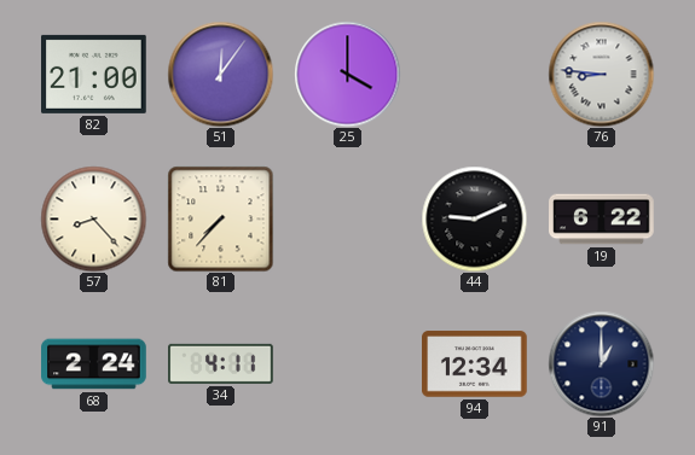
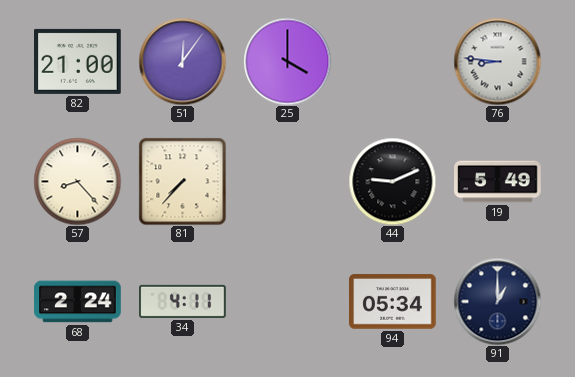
19: 6:22 -> 5:49
94: 12:34 -> 05:34
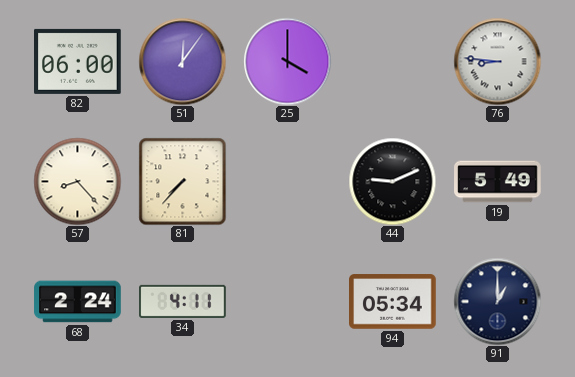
82: 21:00 -> 06:00
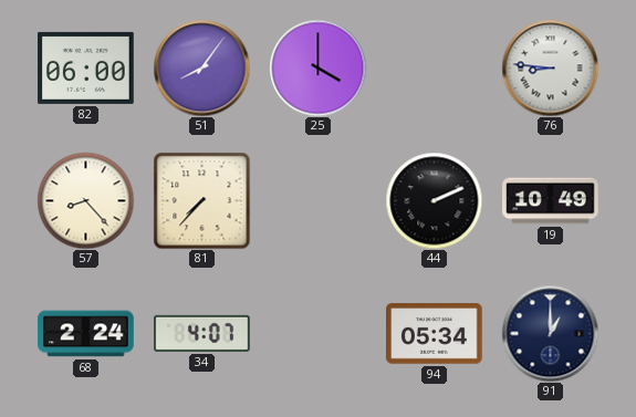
51: 12:06 -> 8:06
44: 9:11 -> 2:11
19: 5:49 -> 10:49
34: 4:11 -> 4:07
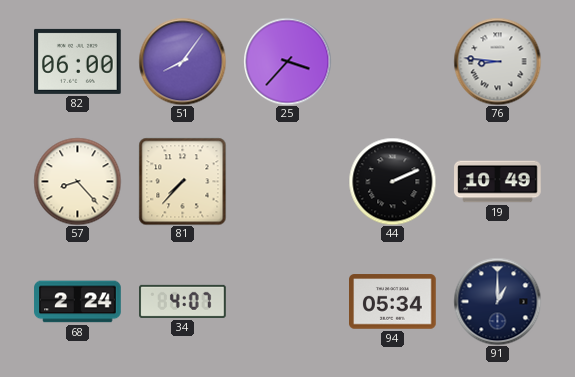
25: 4:00 -> 3:37
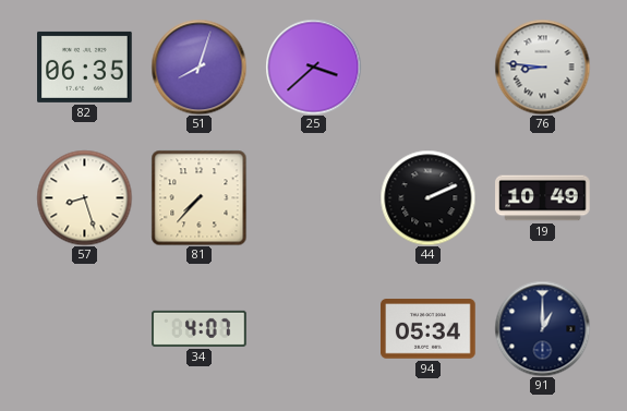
82: 06:00 -> 06:35
51: 8:06 -> 8:03
25: 3:37 -> 3:38
57: 8:23 -> 8:27
68: 2:24 -> none
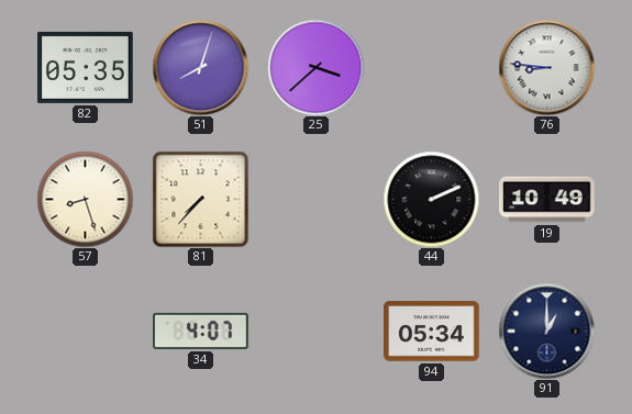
82: 06:35 -> 05:35
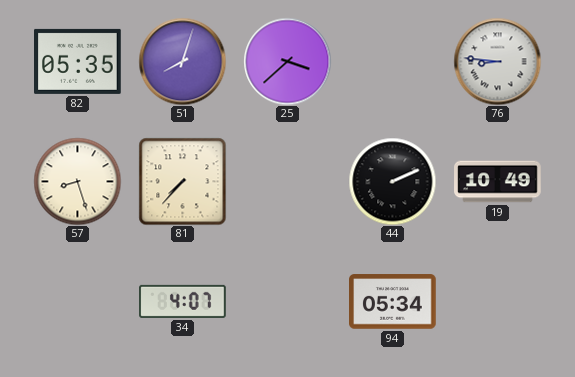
91: 1:00 -> none
